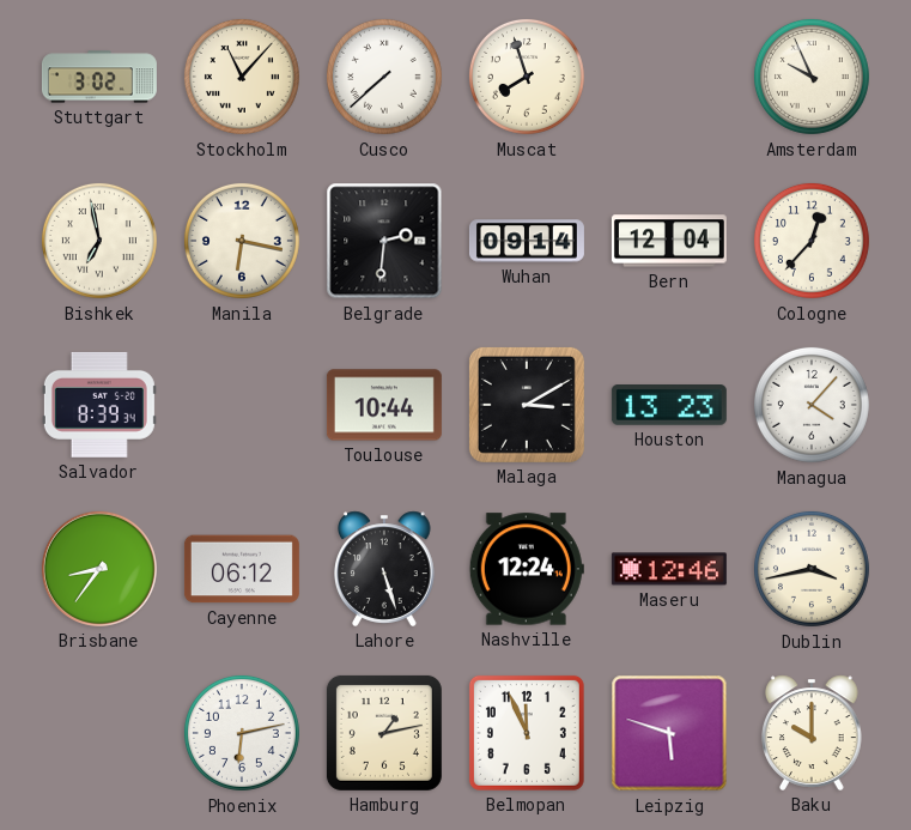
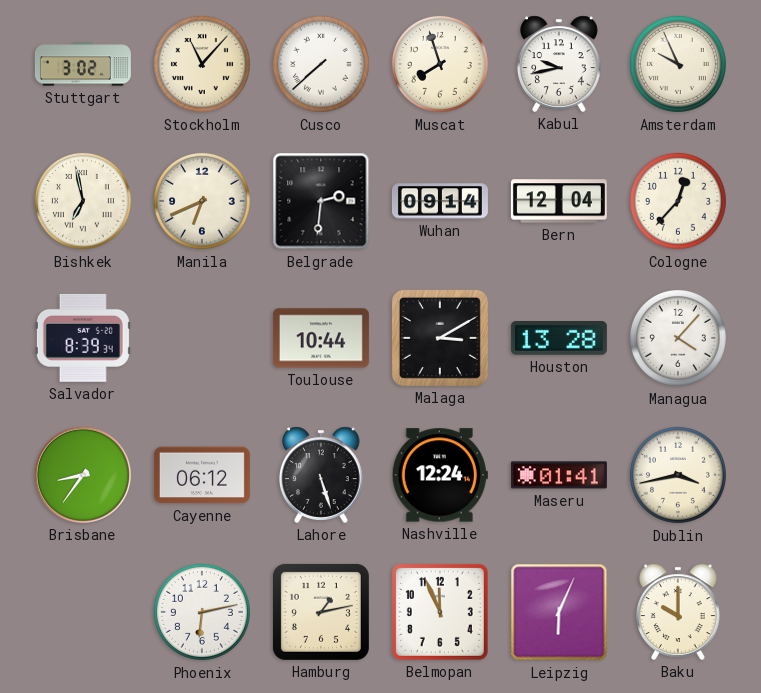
Kabul: none -> 9:43
Manila: 6:17 -> 6:41
Houston: 13:23 -> 13:28
Maseru: 12:46 -> 01:41
Leipzig: 5:48 -> 6:04
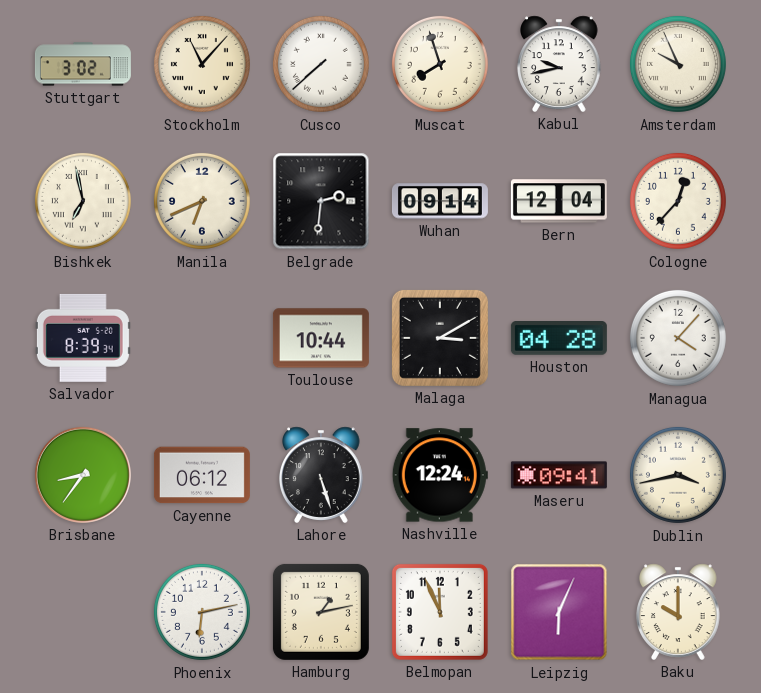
Houston: 13:28 -> 04:28
Maseru: 01:41 -> 09:41
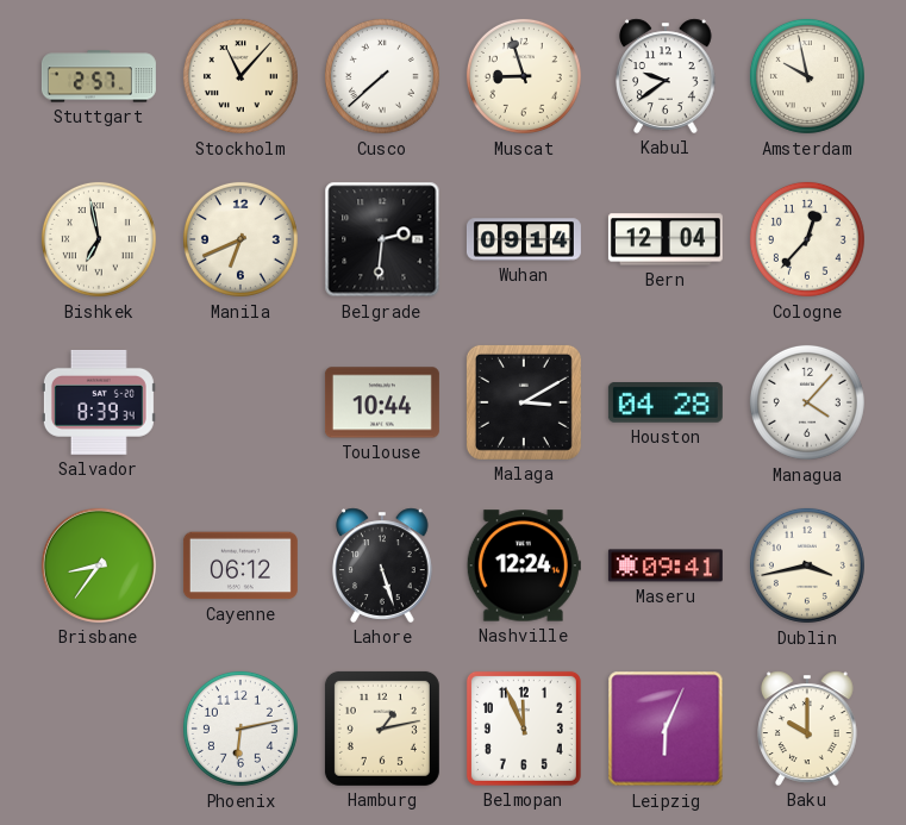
Stuttgart: 3:02 -> 2:57
Muscat: 7:57 -> 8:57
Kabul: 9:43 -> 9:39
Amsterdam: 9:56 -> 9:58
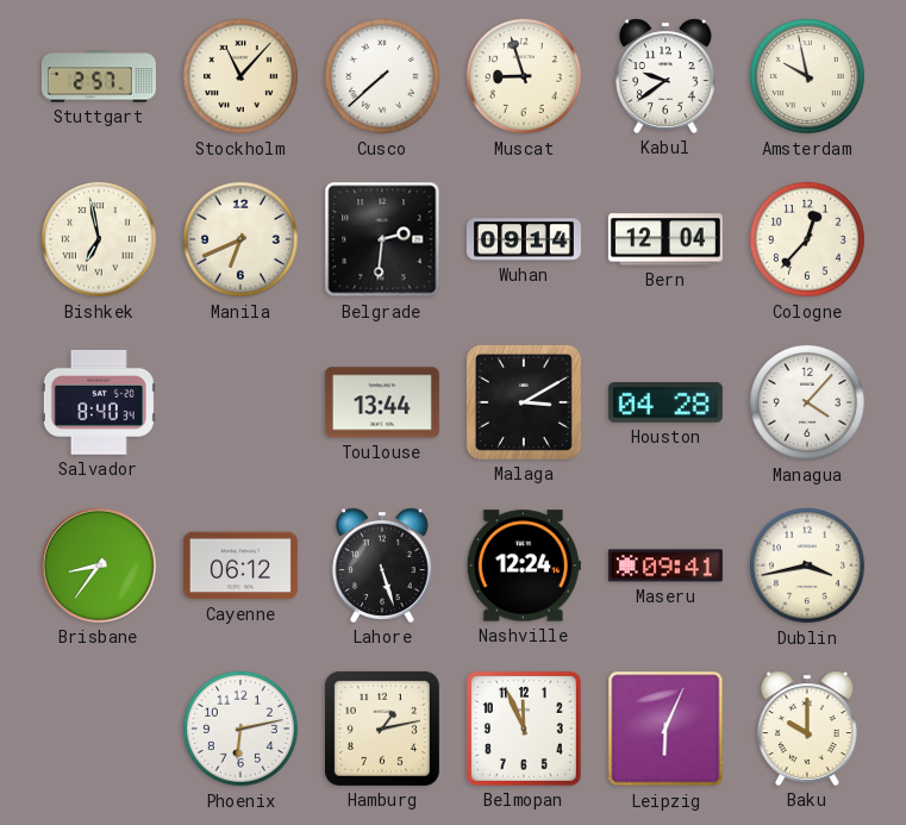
Salvador: 8:39 -> 8:40
Toulouse: 10:44 -> 13:44
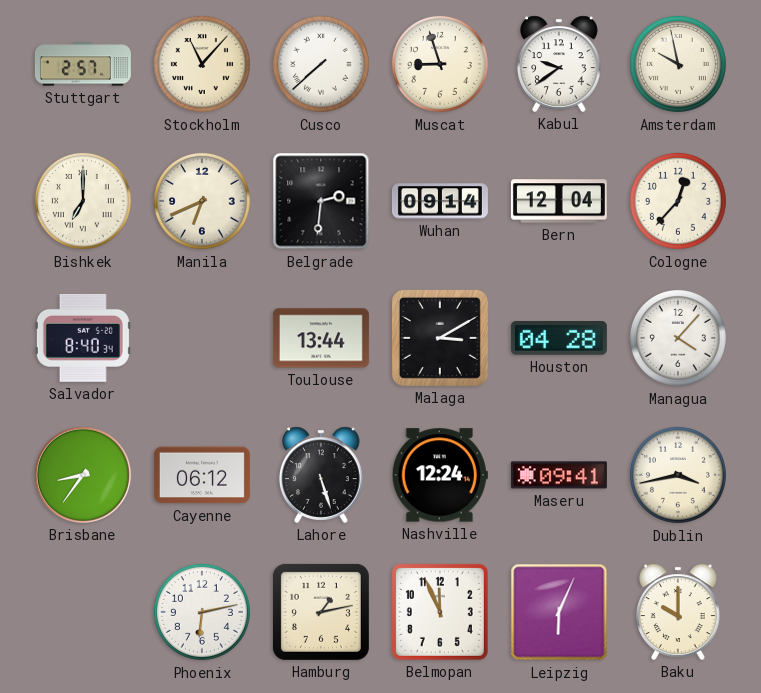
Bishkek: 6:58 -> 7:00
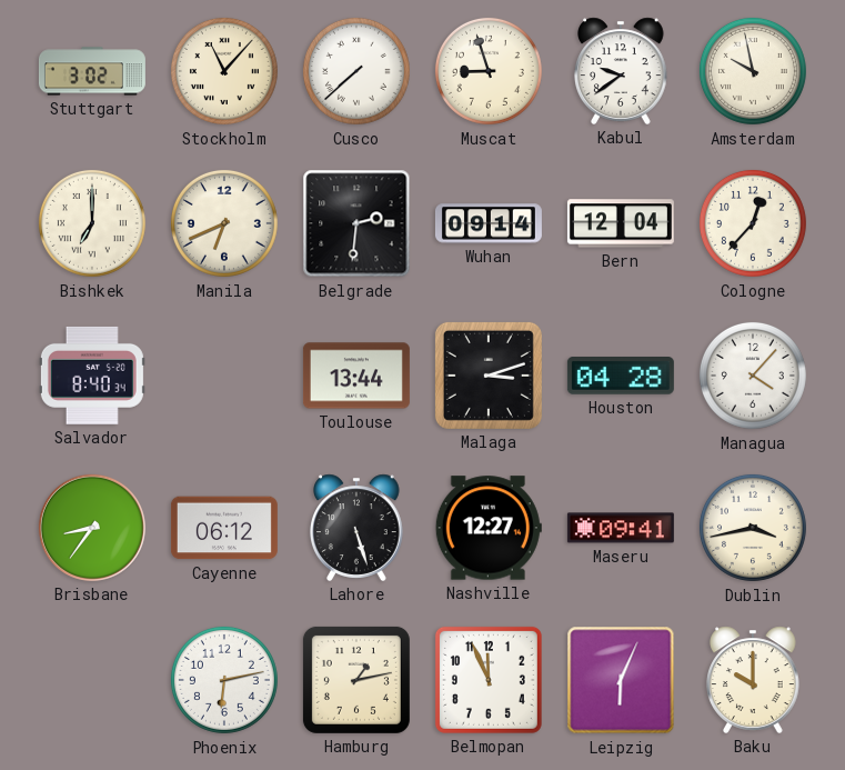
Stuttgart: 2:57 -> 3:02
Malaga: 3:10 -> 3:12
Nashville: 12:24 -> 12:27
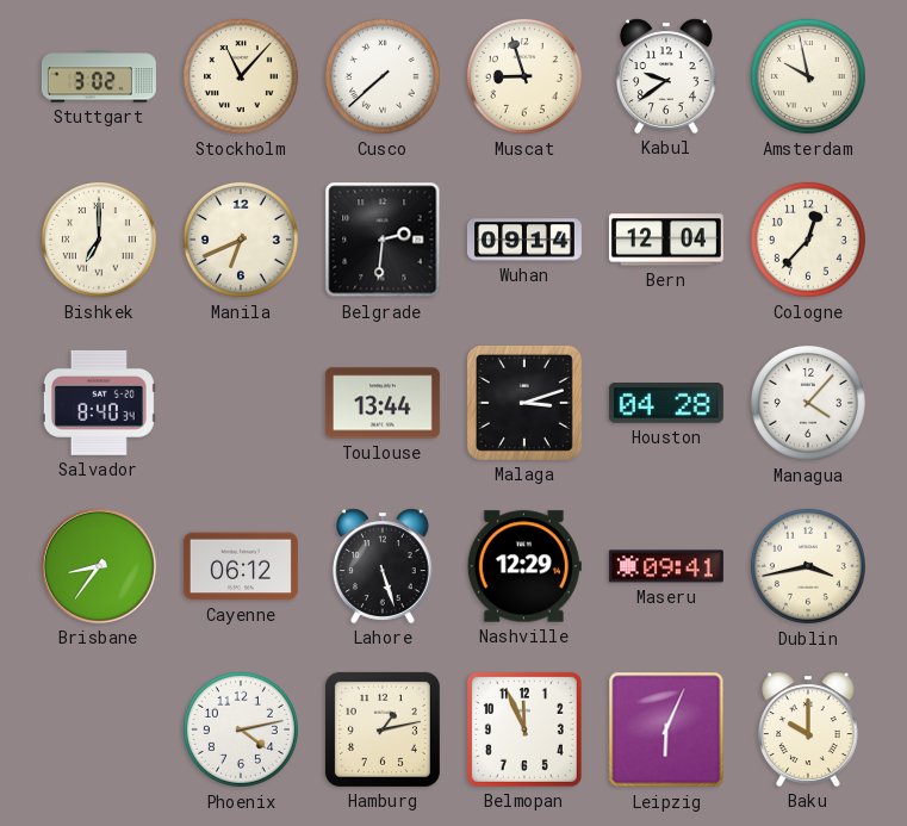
Nashville: 12:27 -> 12:29
Phoenix: 6:13 -> 4:13
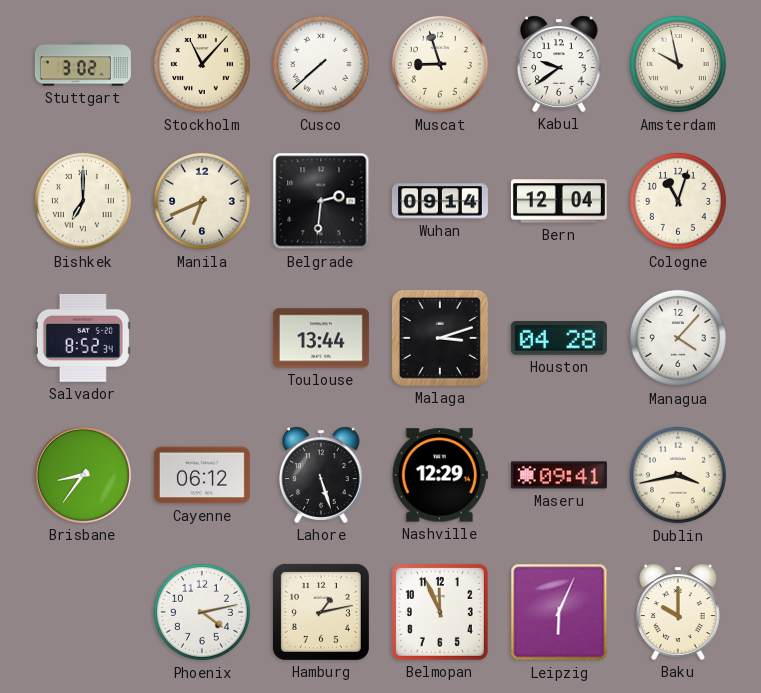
Cologne: 12:37 -> 11:03
Salvador: 8:40 -> 8:52
